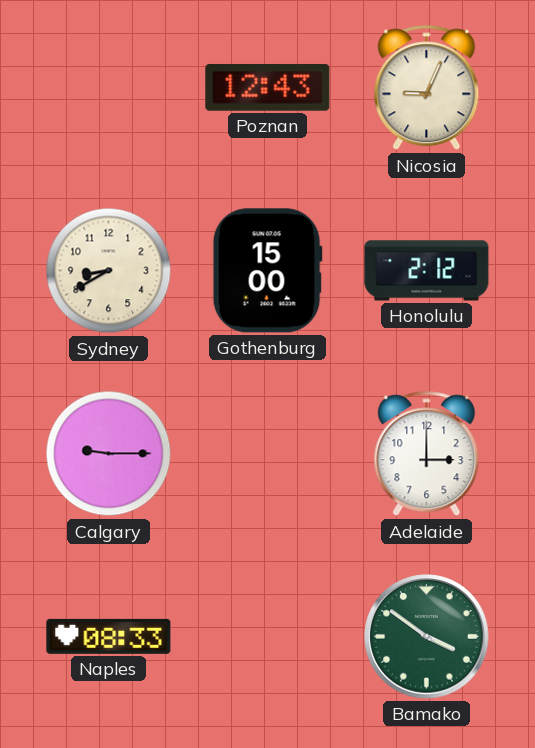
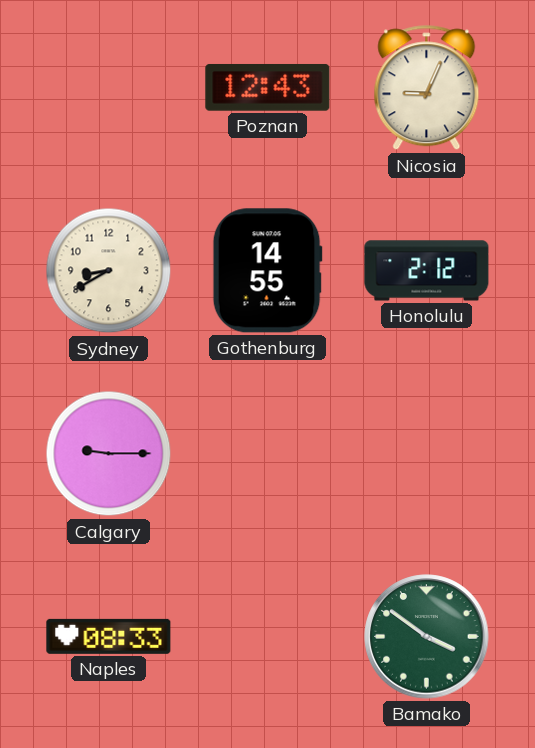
Gothenburg: 15:00 -> 14:55
Adelaide: 3:00 -> none
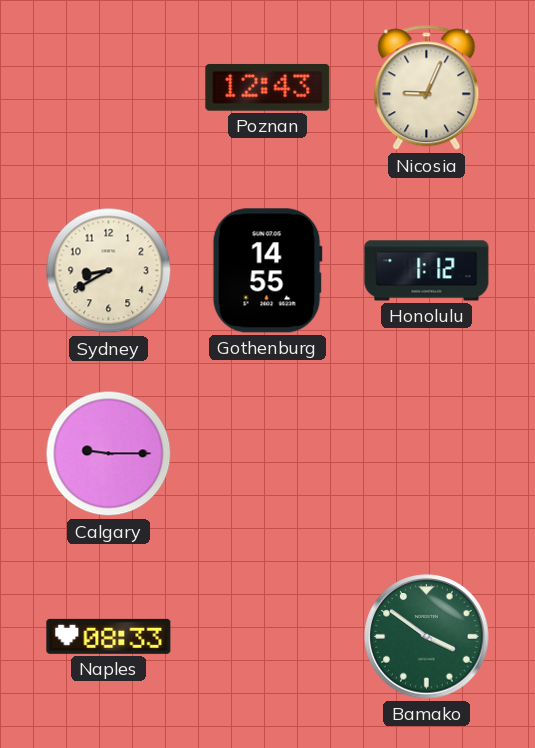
Honolulu: 2:12 -> 1:12
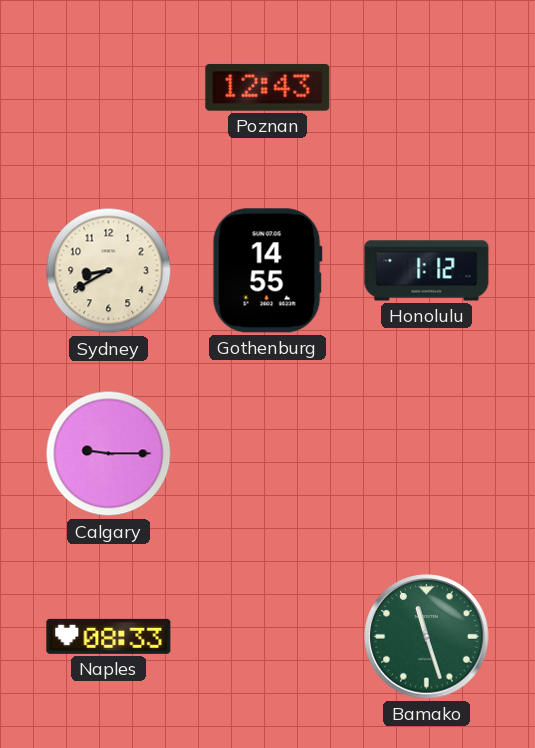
Nicosia: 9:04 -> none
Bamako: 3:51 -> 11:27
